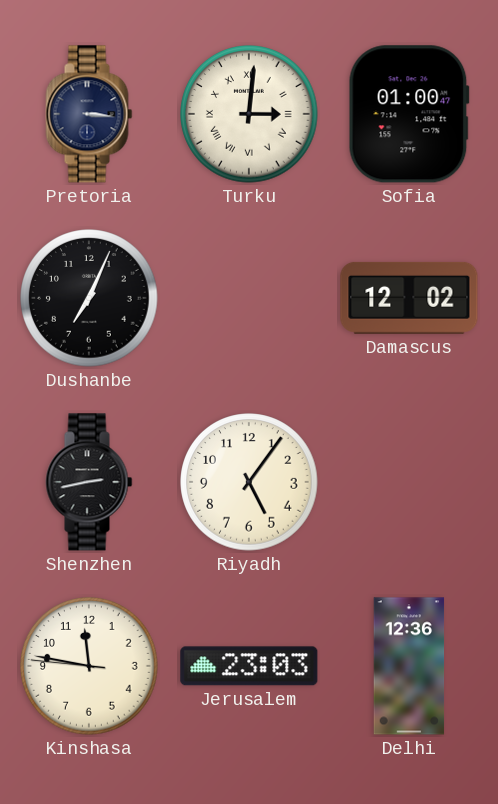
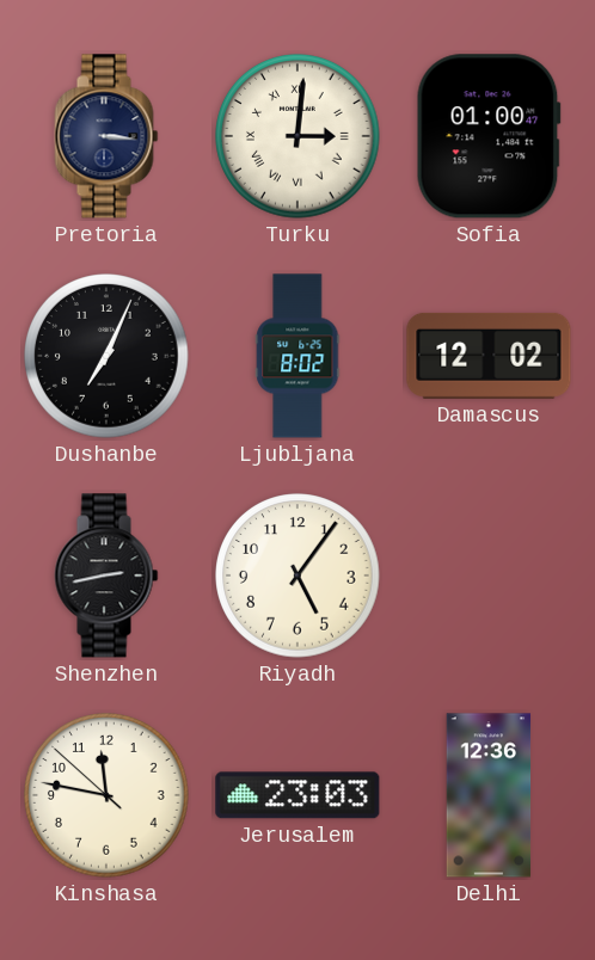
Ljubljana: none -> 8:02
Kinshasa: 11:46:46 -> 11:46:52
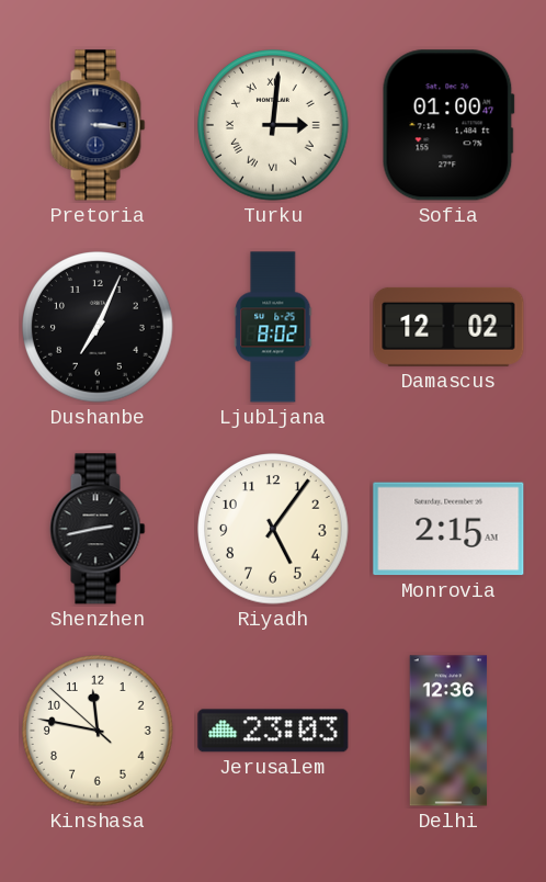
Monrovia: none -> 2:15
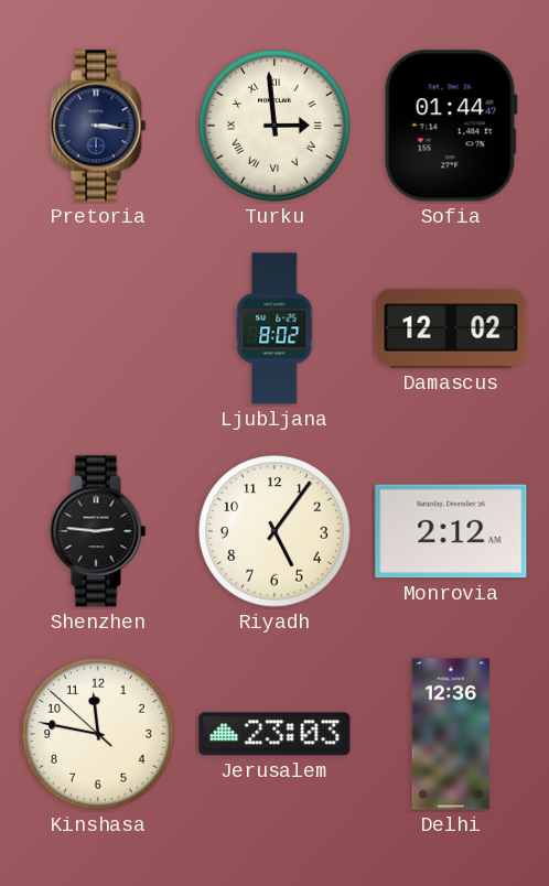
Turku: 3:01 -> 2:59
Sofia: 01:00 -> 01:44
Dushanbe: 7:04 -> none
Shenzhen: 2:43 -> 2:46
Monrovia: 2:15 -> 2:12
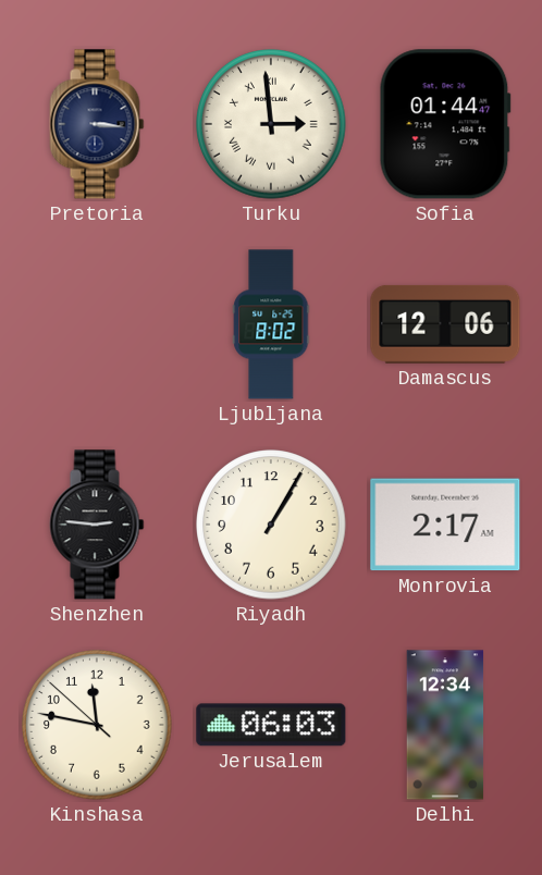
Damascus: 12:02 -> 12:06
Riyadh: 5:06 -> 1:05
Monrovia: 2:12 -> 2:17
Jerusalem: 23:03 -> 06:03
Delhi: 12:36 -> 12:34
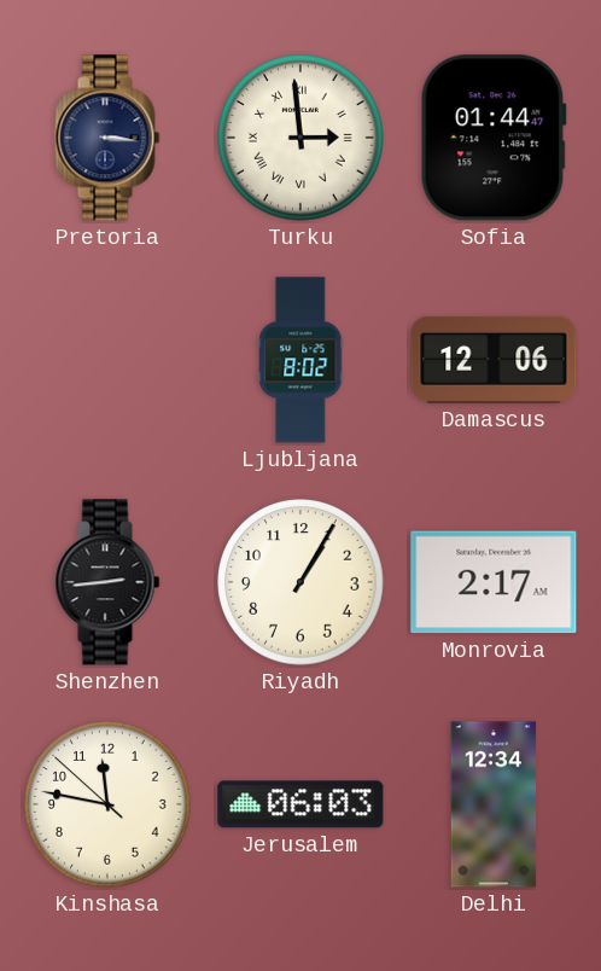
Shenzhen: 2:46 -> 2:44
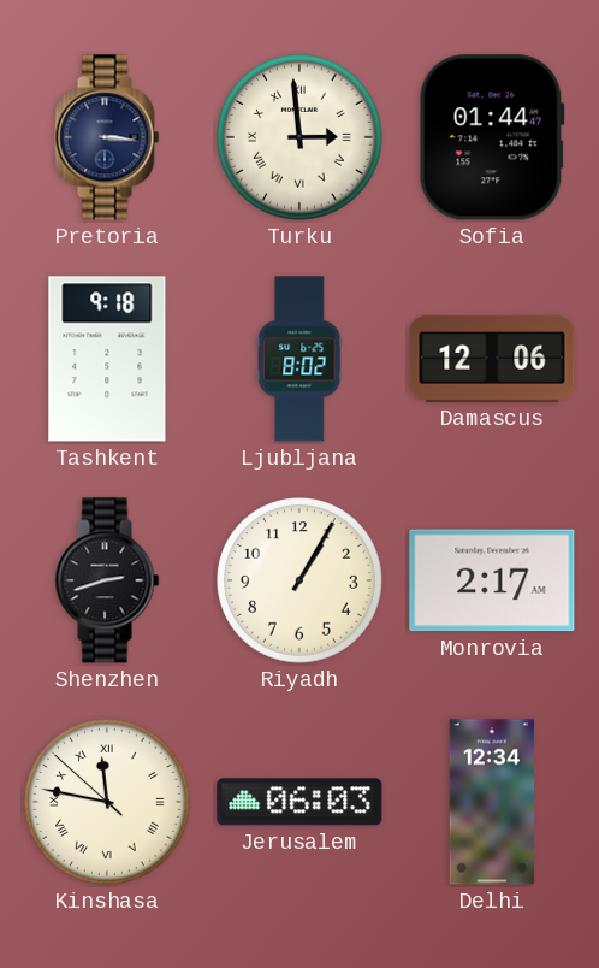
Tashkent: none -> 9:18
Shenzhen: 2:44 -> 2:42
Kinshasa numerals: Arabic -> Roman
